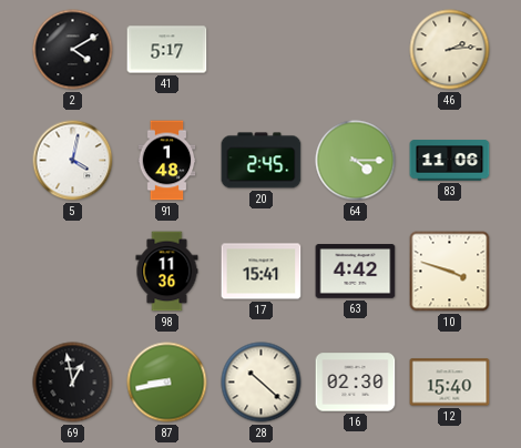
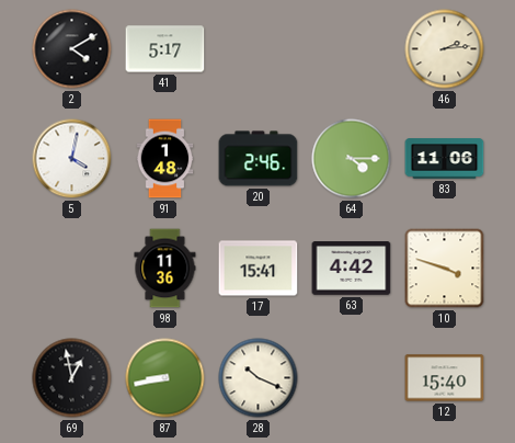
20: 2:45 -> 2:46
28: 10:22 -> 10:19
16: 02:30 -> none
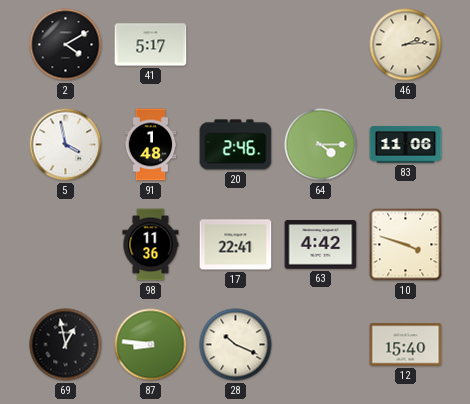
5: 4:02 -> 3:58
17: 15:41 -> 22:41
87: 8:43 -> 8:46
